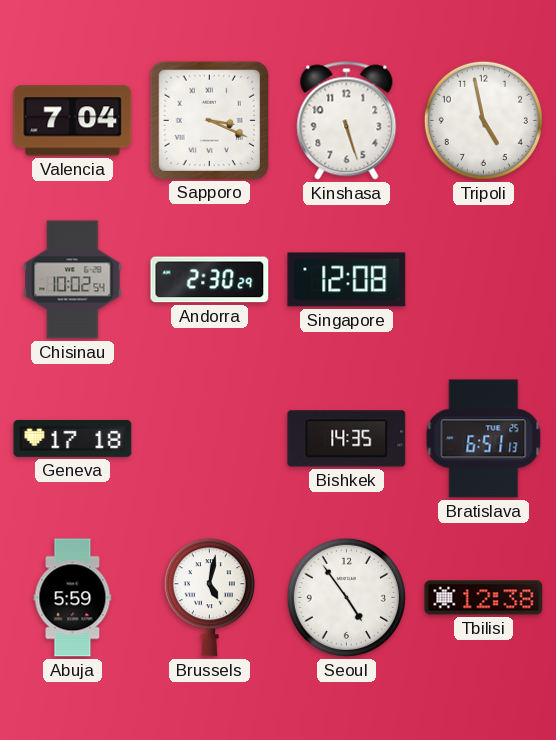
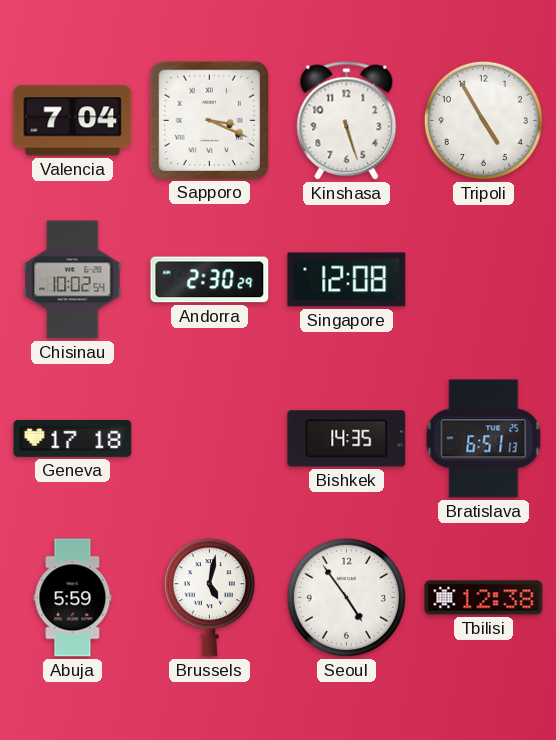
Tripoli: 4:58 -> 4:55
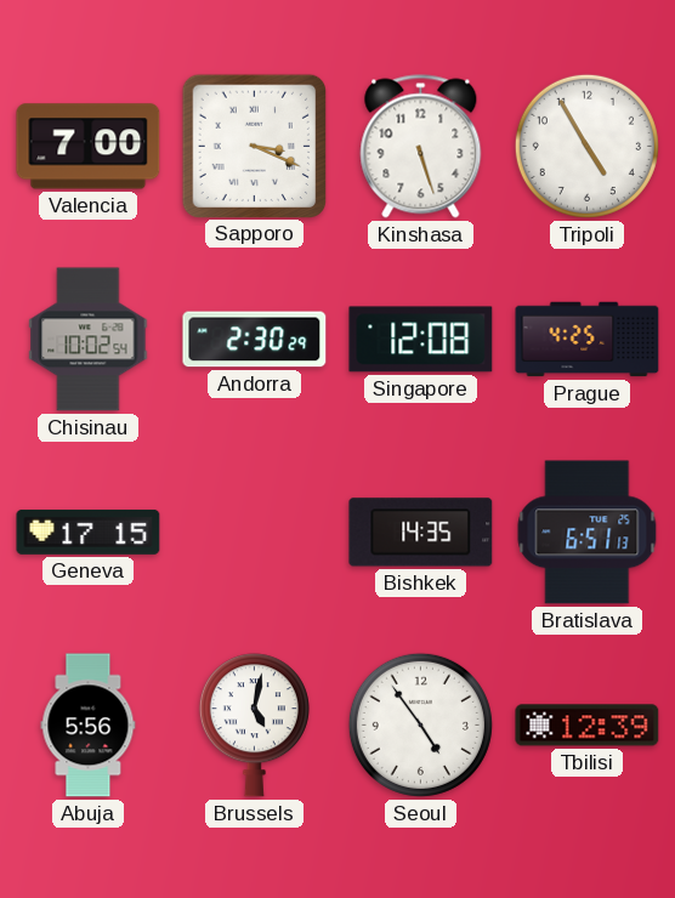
Valencia: 7:04 -> 7:00
Prague: none -> 4:25
Geneva: 17:18 -> 17:15
Abuja: 5:59 -> 5:56
Tbilisi: 12:38 -> 12:39
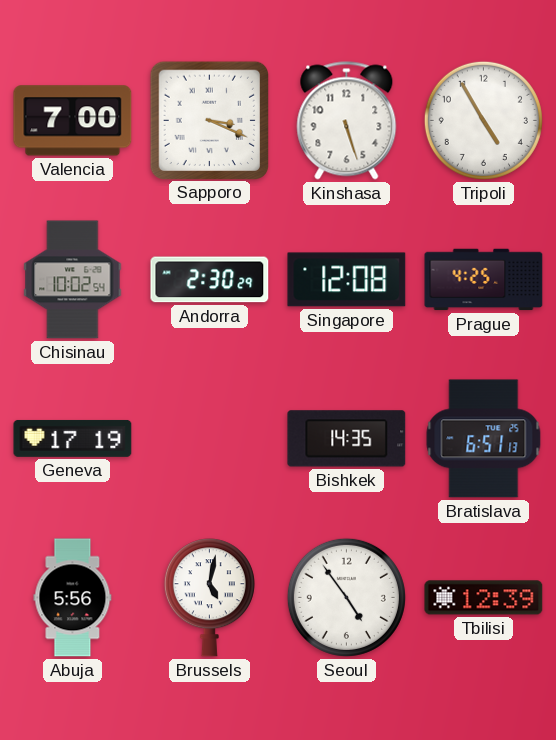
Geneva: 17:15 -> 17:19
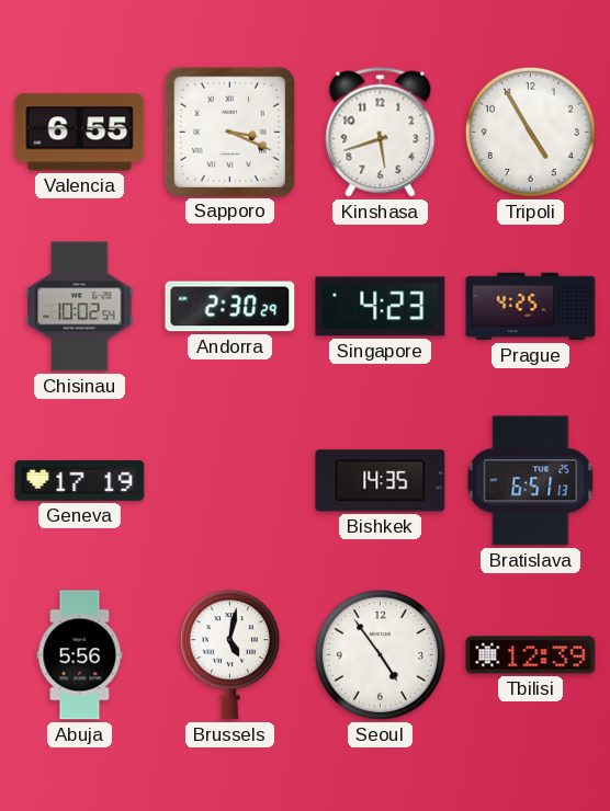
Valencia: 7:00 -> 6:55
Kinshasa: 5:27 -> 5:42
Singapore: 12:08 -> 4:23
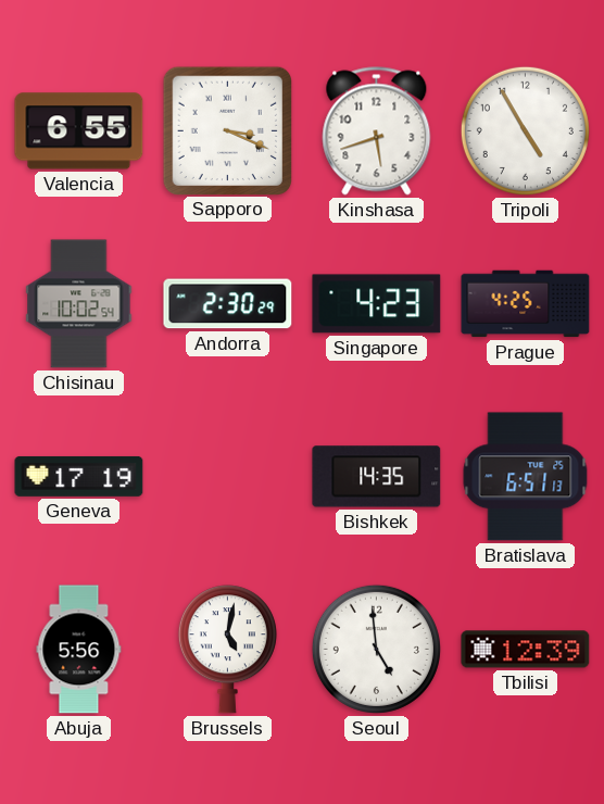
Seoul: 4:54 -> 4:59
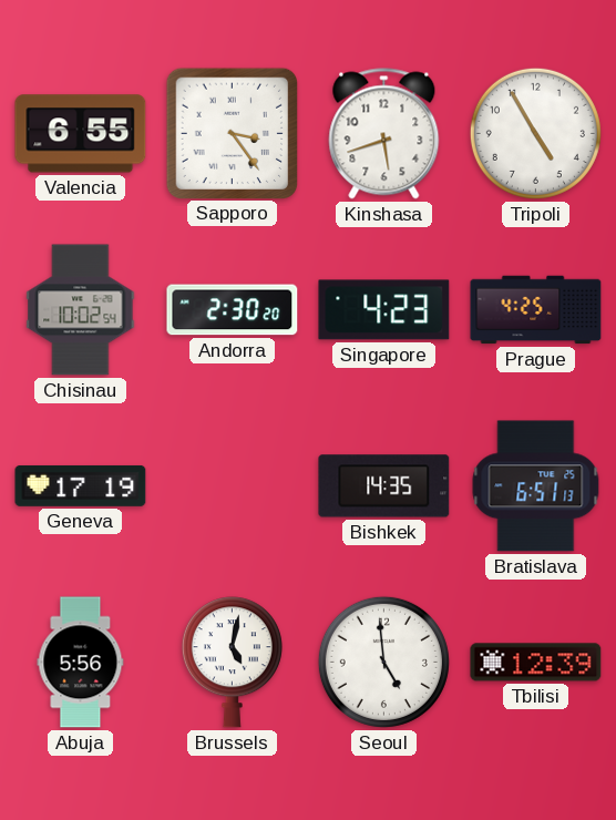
Sapporo: 3:19 -> 3:24
Andorra: 2:30:29 -> 2:30:20
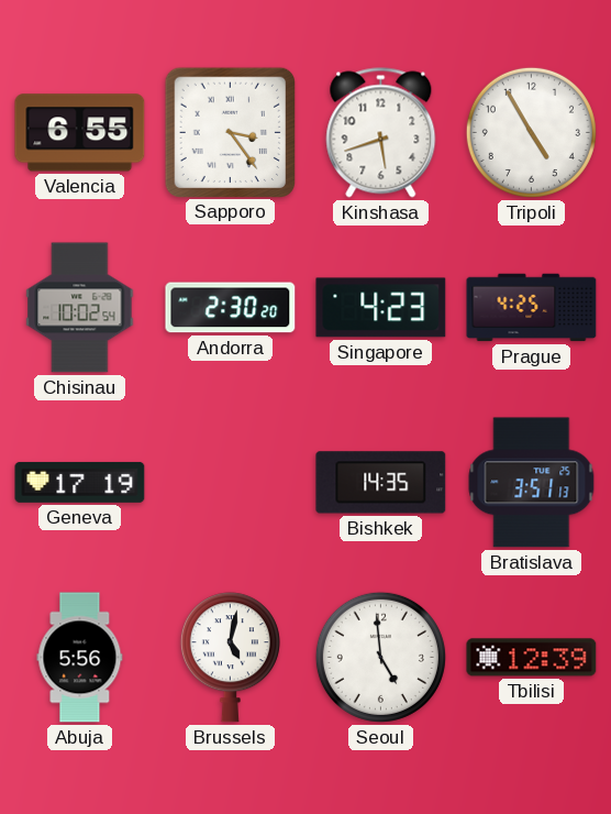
Bratislava: 6:51 -> 3:51
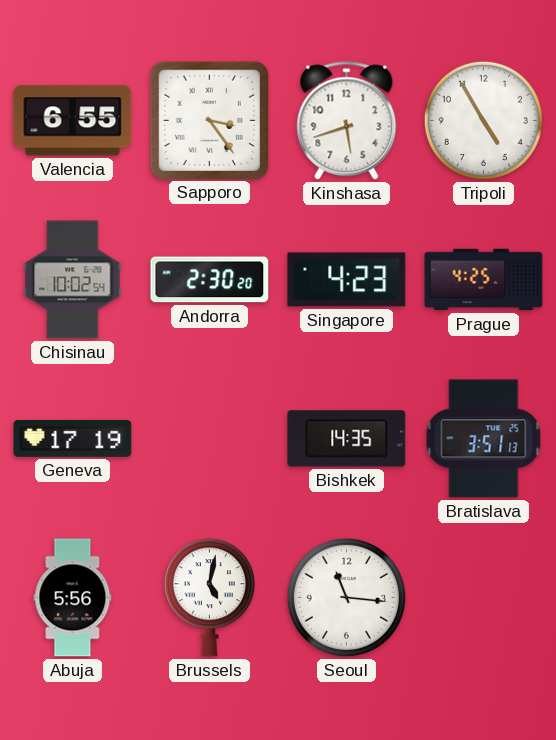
Seoul: 4:59 -> 11:16
Tbilisi: 12:39 -> none
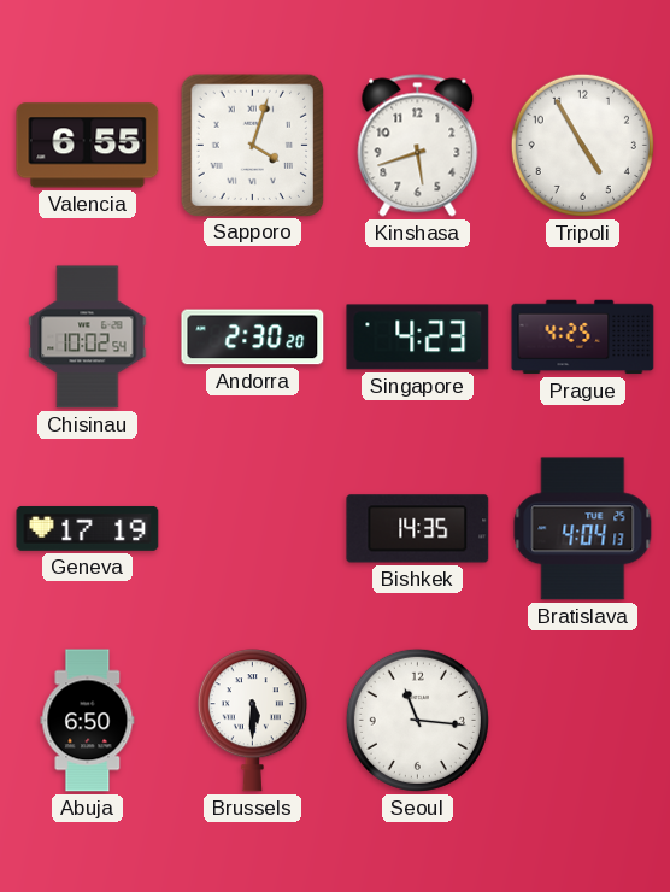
Sapporo: 3:24 -> 4:03
Bratislava: 3:51 -> 4:04
Abuja: 5:56 -> 6:50
Brussels: 5:02 -> 5:30
